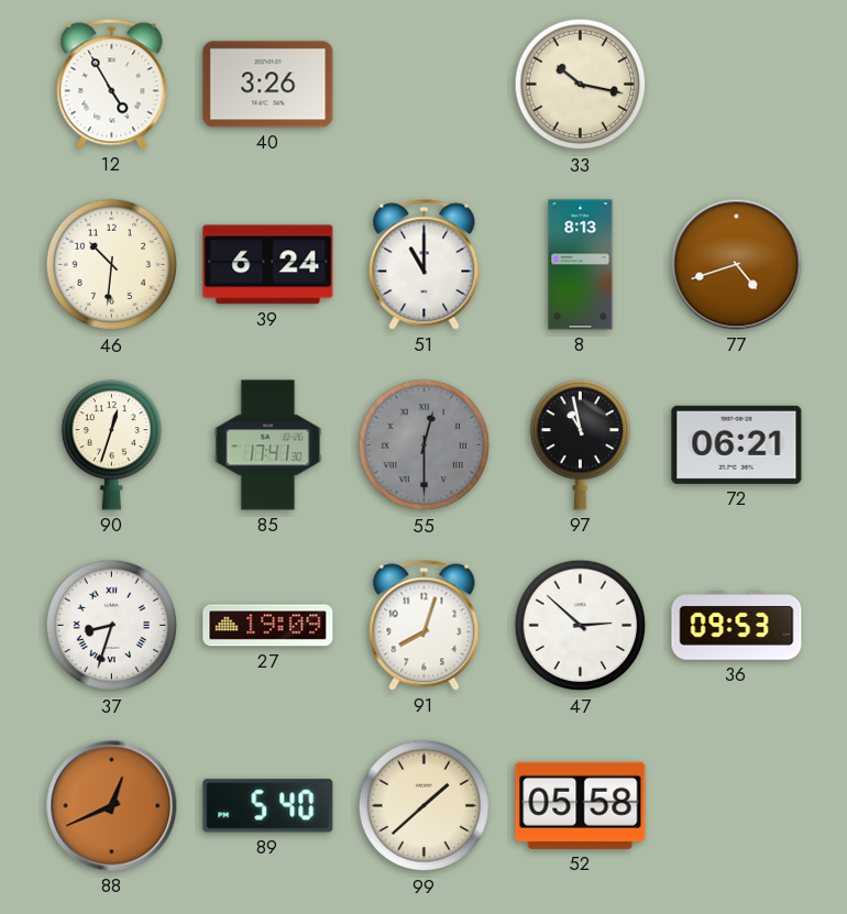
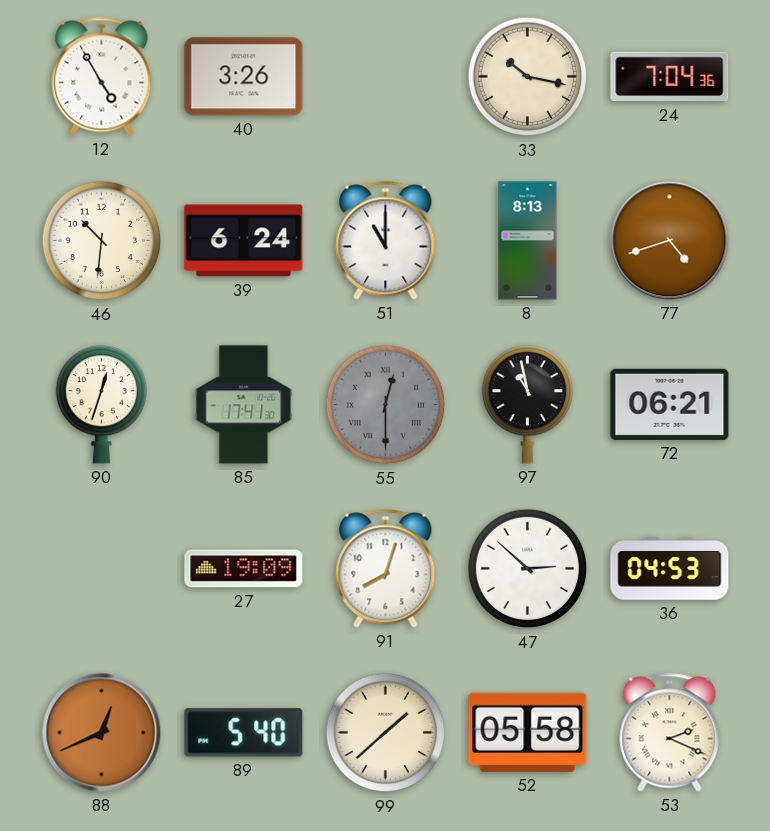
24: none -> 7:04
37: 8:33 -> none
36: 09:53 -> 04:53
53: none -> 2:19
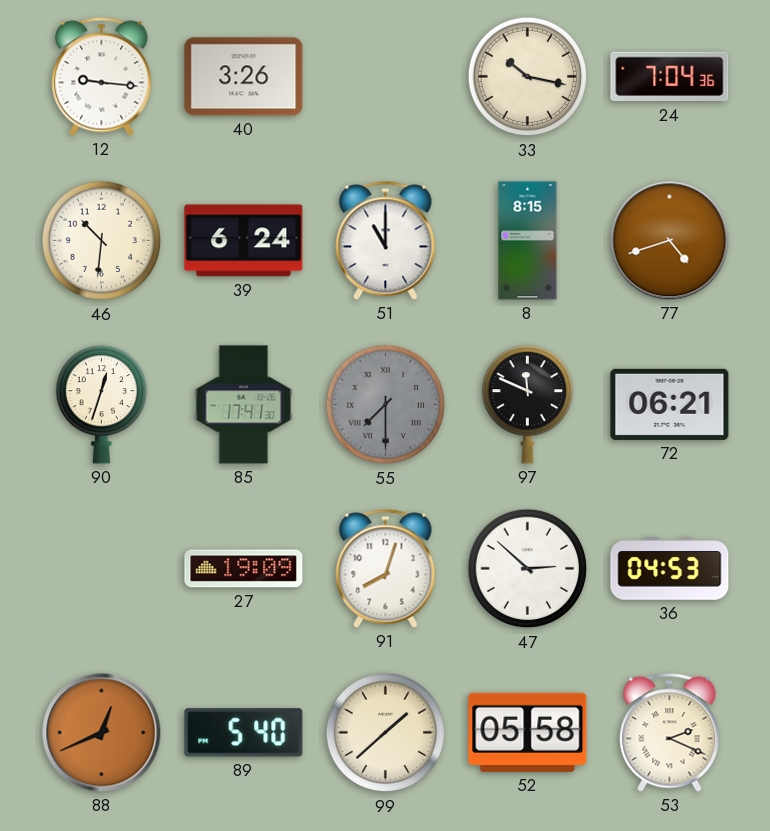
12: 4:55 -> 9:16
8: 8:13 -> 8:15
55: 12:30 -> 7:30
97: 10:58 -> 11:49
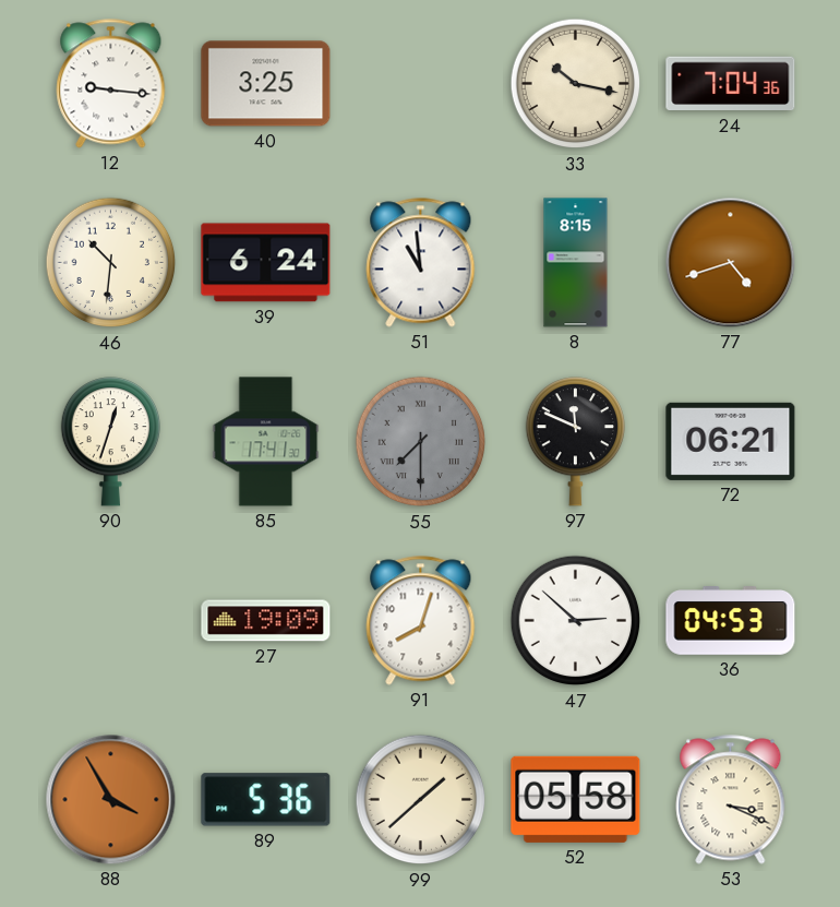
40: 3:26 -> 3:25
51: 11:00 -> 10:59
88: 12:41 -> 3:55
89: 5:40 -> 5:36
53: 2:19 -> 3:19
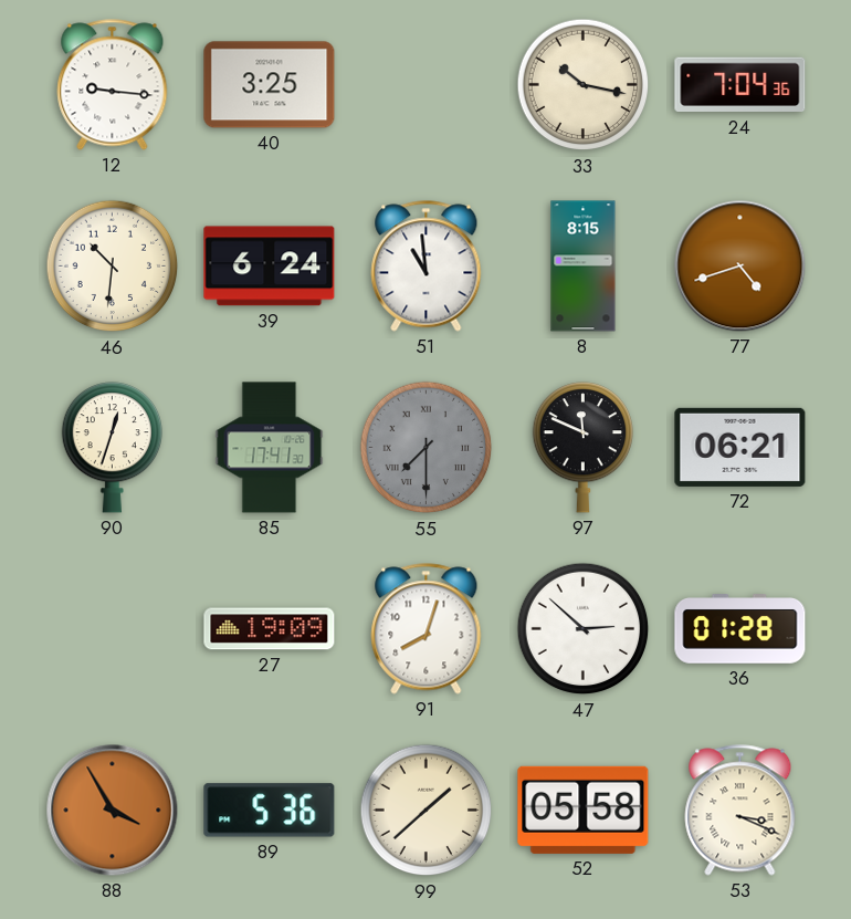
36: 04:53 -> 01:28
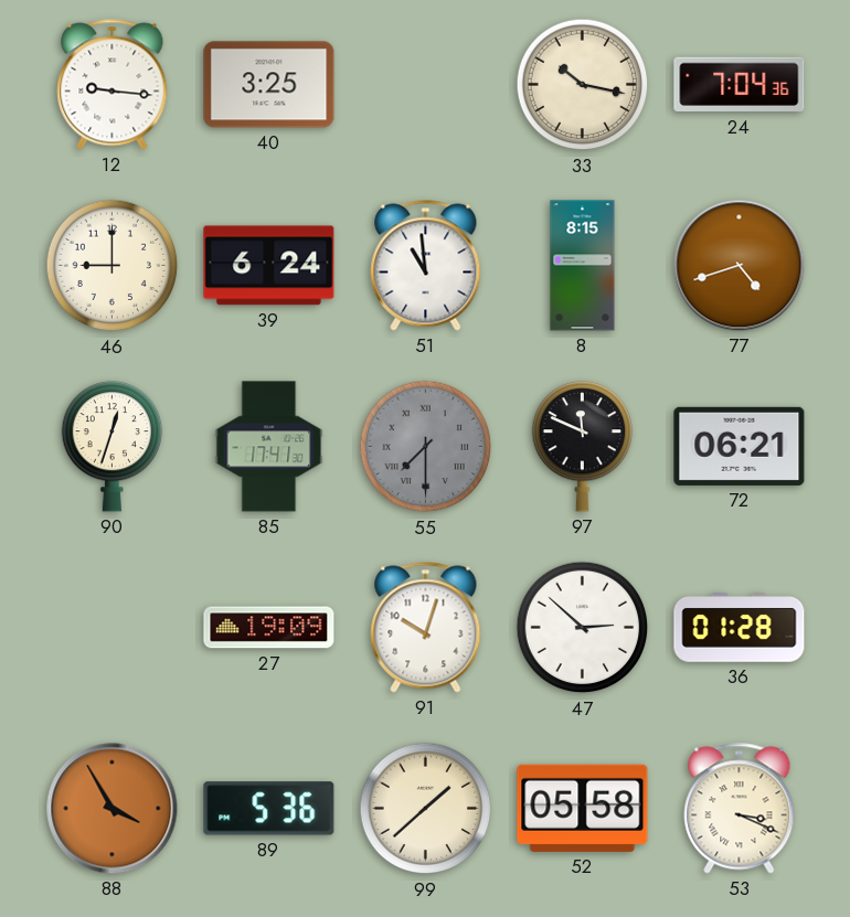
46: 10:31 -> 9:00
91: 8:03 -> 10:03
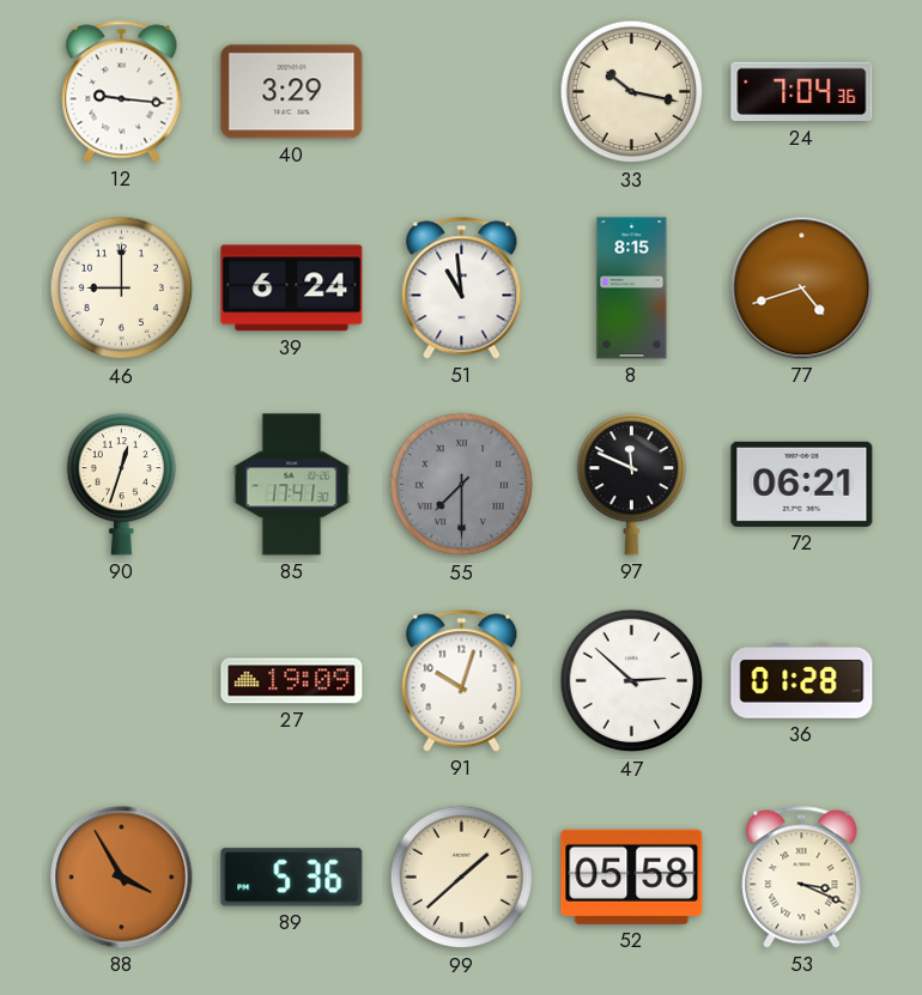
40: 3:25 -> 3:29
